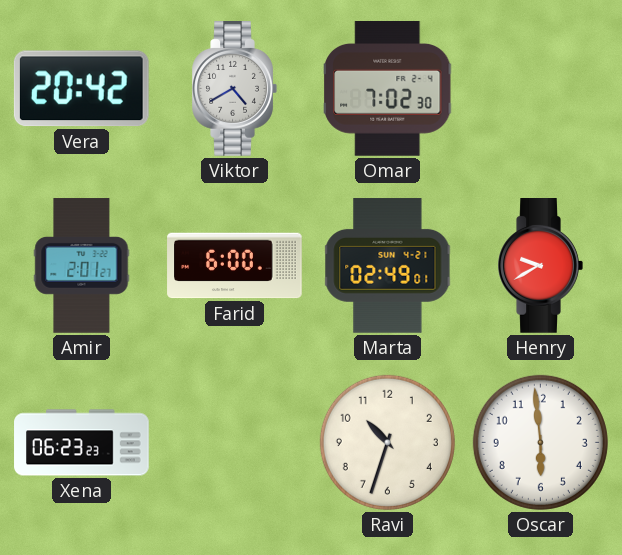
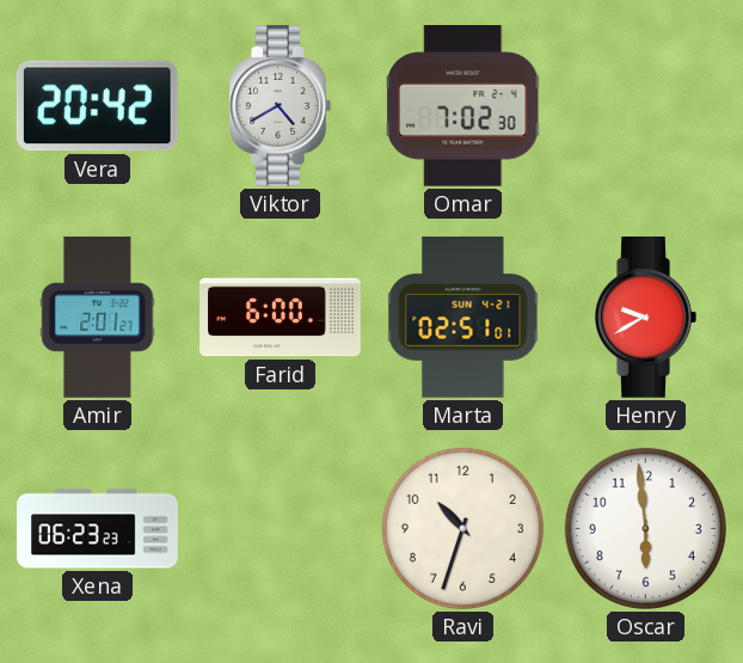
Marta: 02:49 -> 02:51
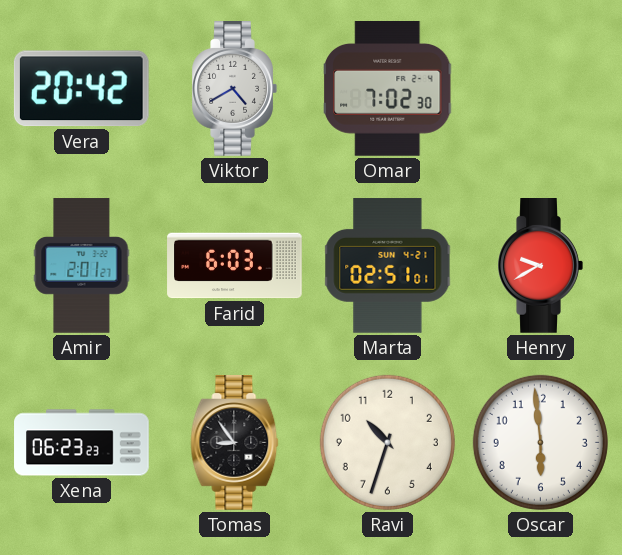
Farid: 6:00 -> 6:03
Tomas: none -> 8:54
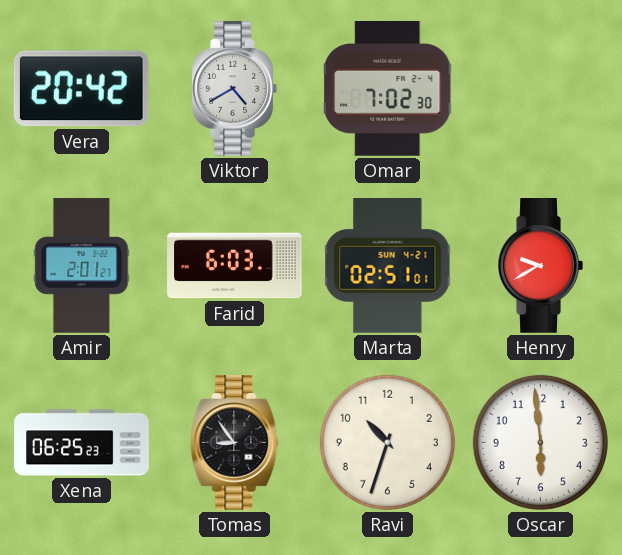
Xena: 06:23 -> 06:25
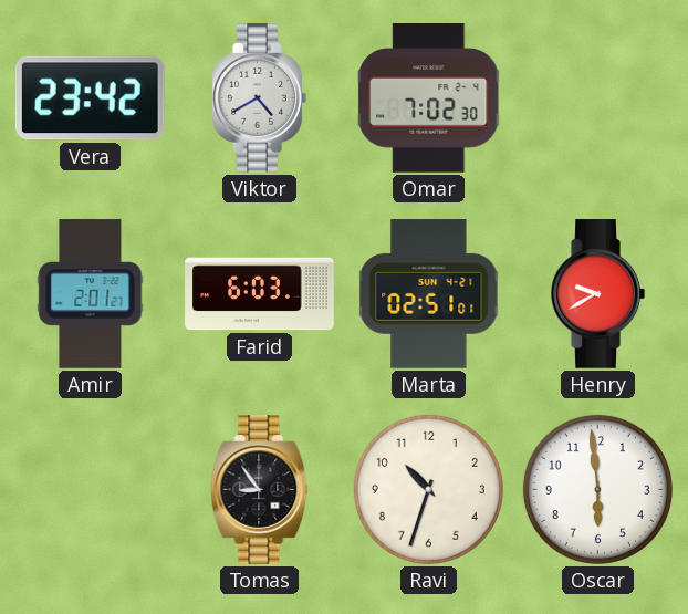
Vera: 20:42 -> 23:42
Xena: 06:25 -> none
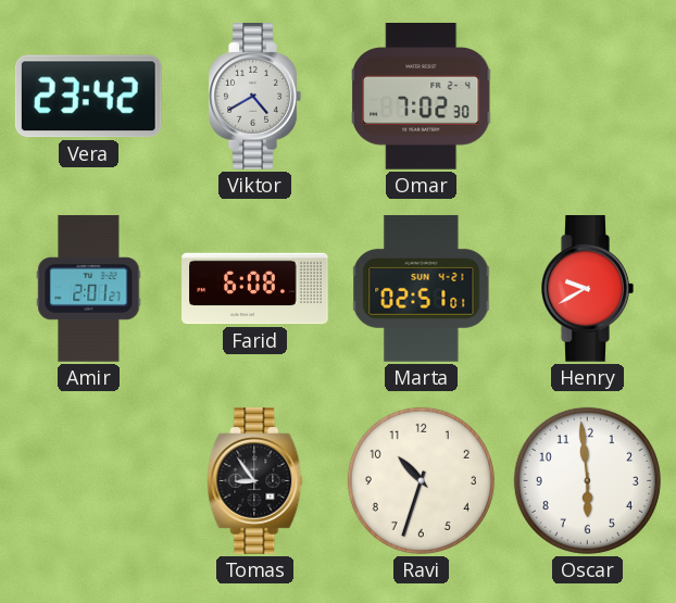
Farid: 6:03 -> 6:08
